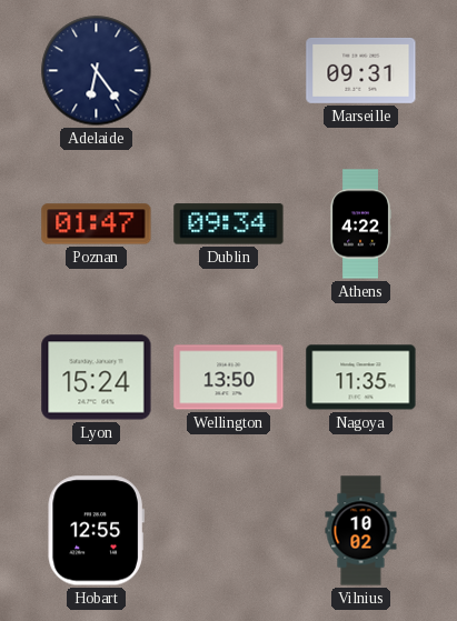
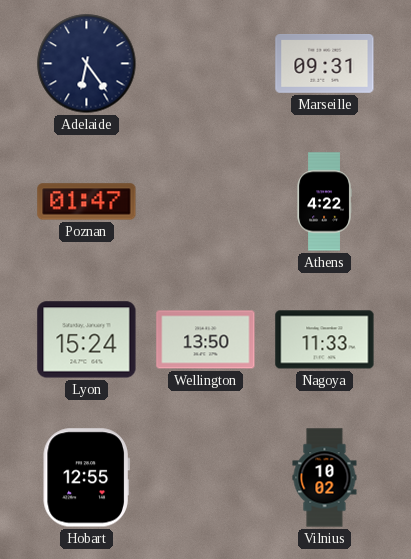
Dublin: 09:34 -> none
Nagoya: 11:35 -> 11:33
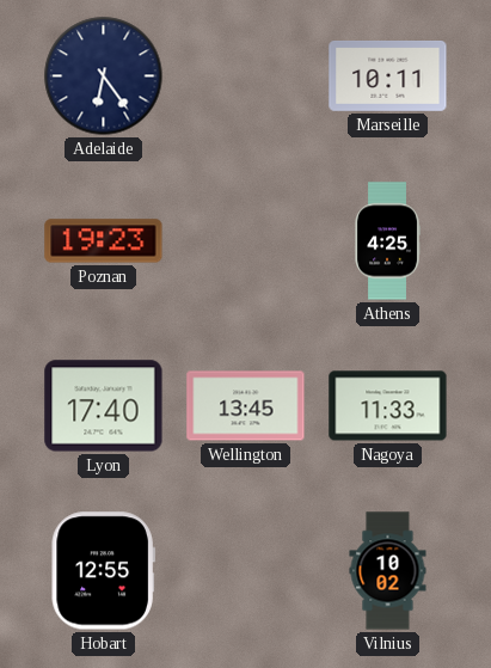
Marseille: 09:31 -> 10:11
Poznan: 01:47 -> 19:23
Athens: 4:22 -> 4:25
Lyon: 15:24 -> 17:40
Wellington: 13:50 -> 13:45
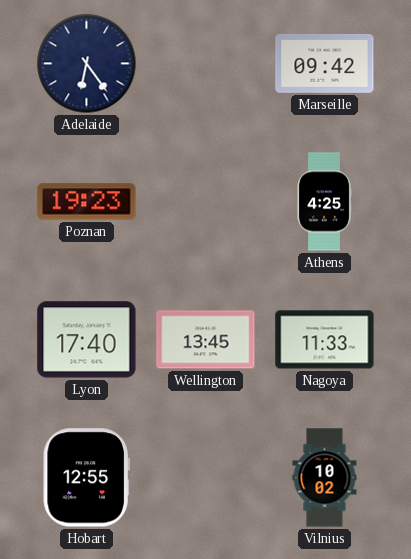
Marseille: 10:11 -> 09:42
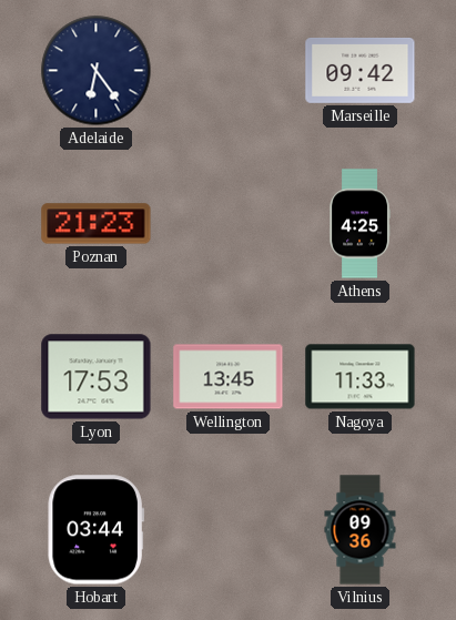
Poznan: 19:23 -> 21:23
Lyon: 17:40 -> 17:53
Hobart: 12:55 -> 03:44
Vilnius: 10:02 -> 09:36
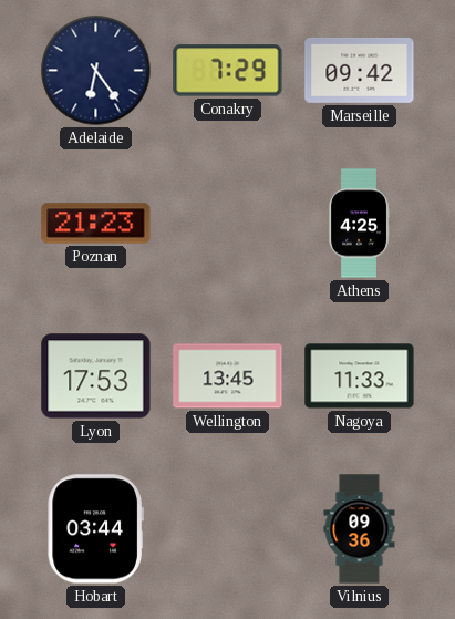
Conakry: none -> 7:29
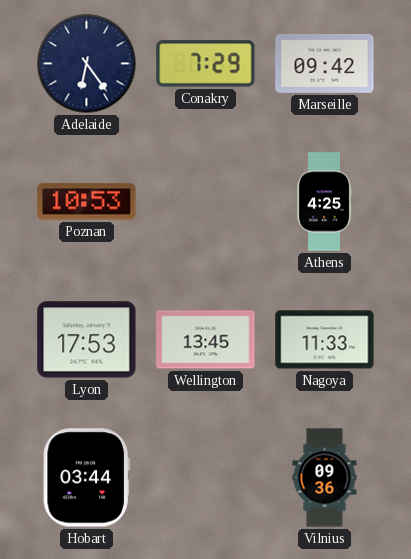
Poznan: 21:23 -> 10:53
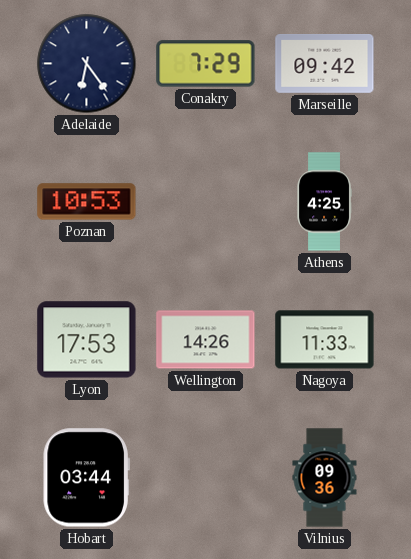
Wellington: 13:45 -> 14:26
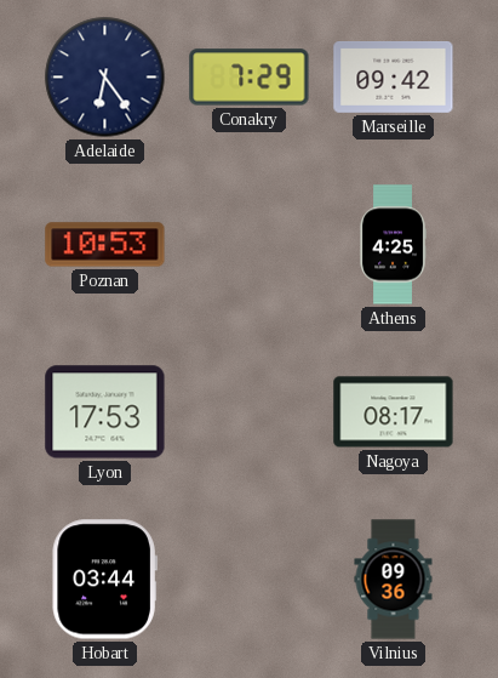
Wellington: 14:26 -> none
Nagoya: 11:33 -> 08:17
